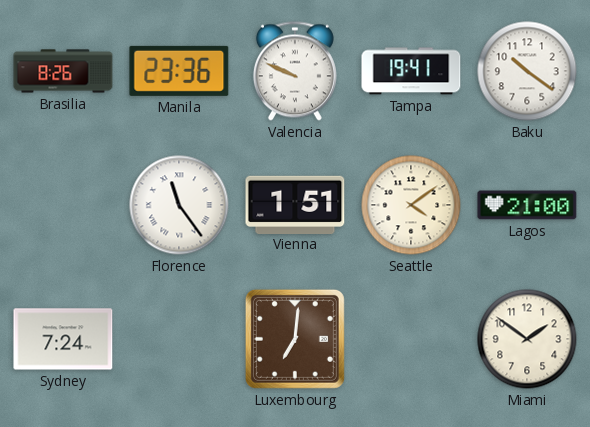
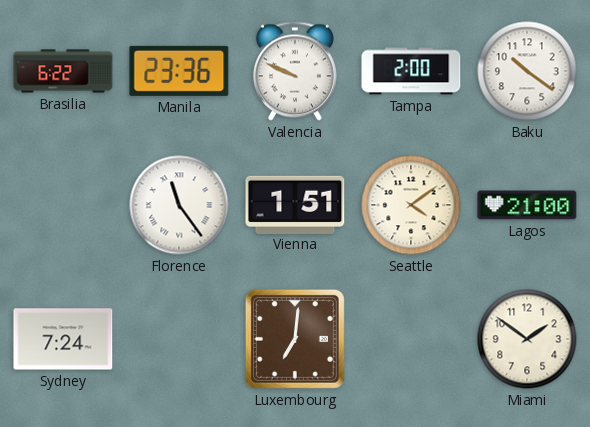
Brasilia: 8:26 -> 6:22
Tampa: 19:41 -> 2:00
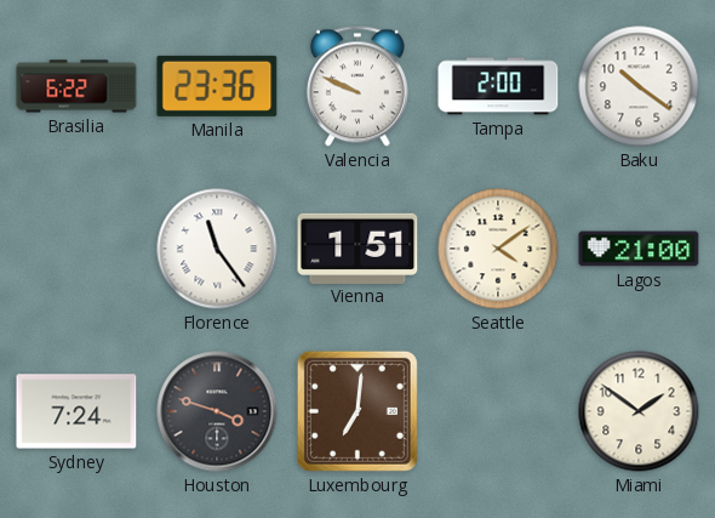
Houston: none -> 3:48
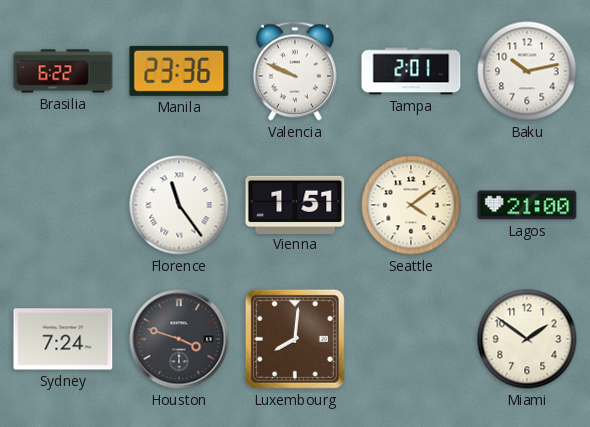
Tampa: 2:00 -> 2:01
Baku: 10:21 -> 10:13
Luxembourg: 7:01 -> 8:01
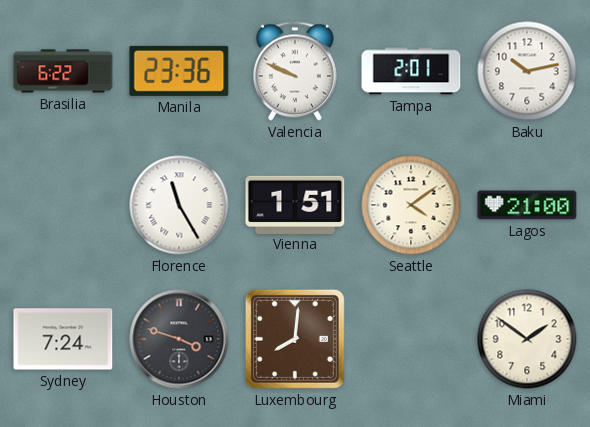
Florence: 11:24 -> 11:25
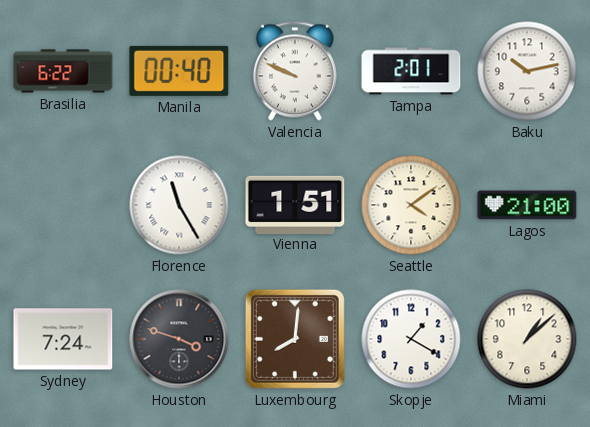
Manila: 23:36 -> 00:40
Skopje: none -> 1:20
Miami: 1:51 -> 1:08
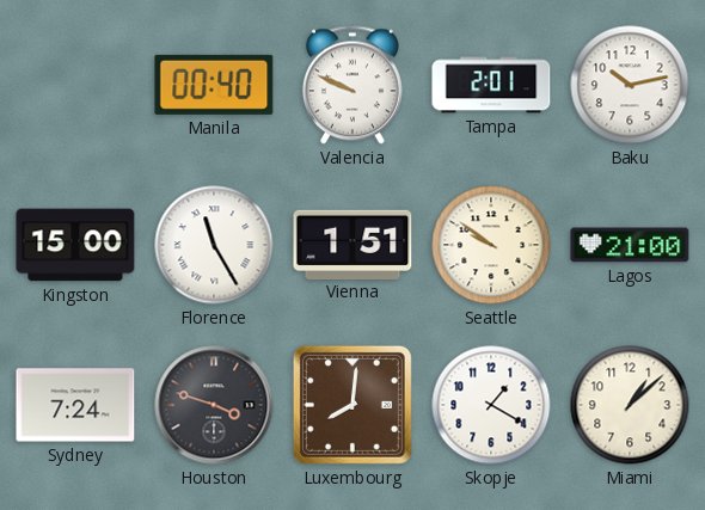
Brasilia: 6:22 -> none
Kingston: none -> 15:00
Seattle: 4:09 -> 9:51
